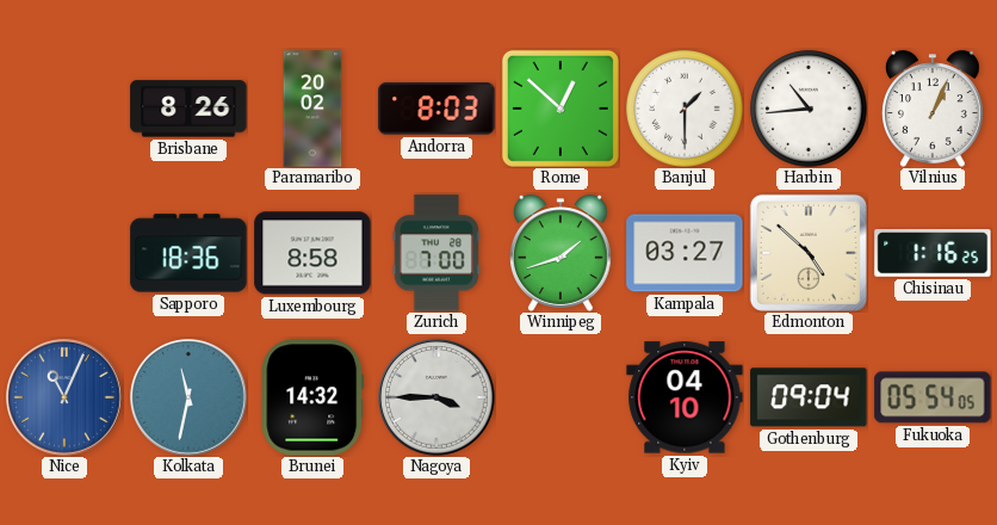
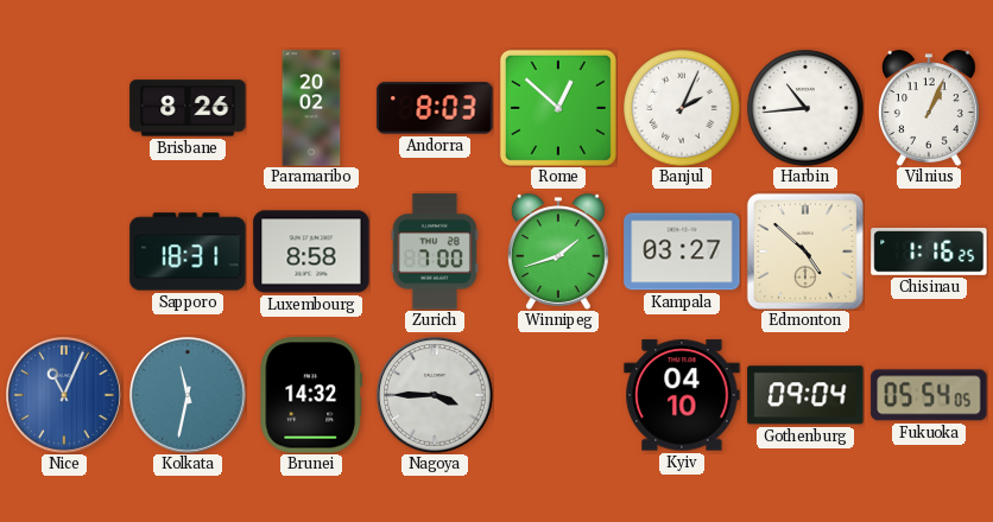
Banjul: 1:30 -> 2:04
Sapporo: 18:36 -> 18:31
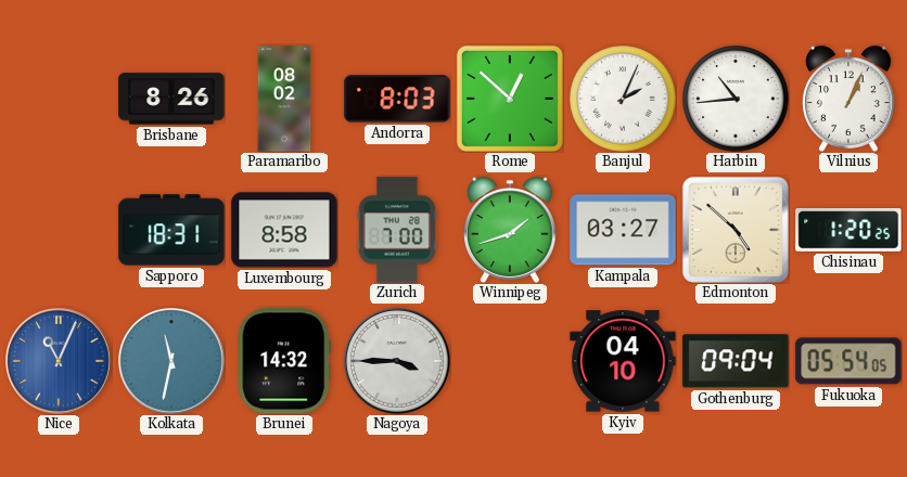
Paramaribo: 20:02 -> 08:02
Chisinau: 1:16 -> 1:20
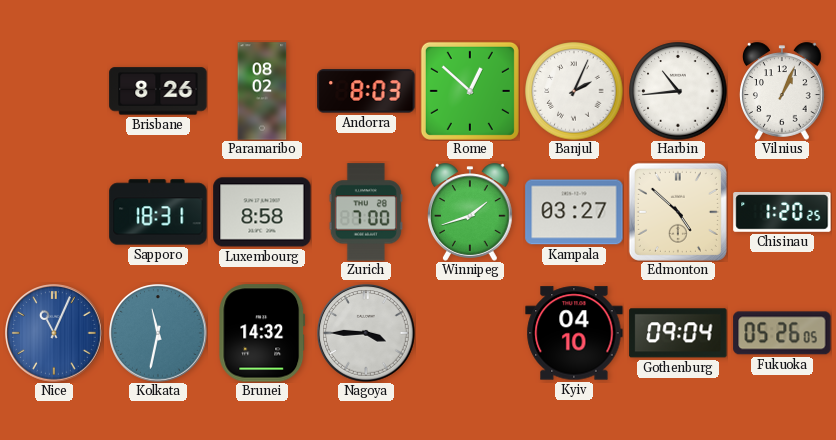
Fukuoka: 05:54 -> 05:26
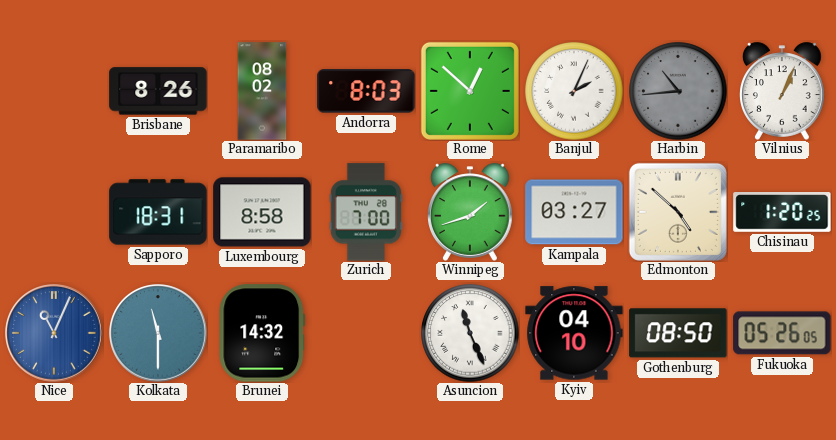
Harbin dial: white -> grey
Kolkata: 11:32 -> 11:30
Nagoya: 3:45 -> none
Asuncion: none -> 11:26
Gothenburg: 09:04 -> 08:50
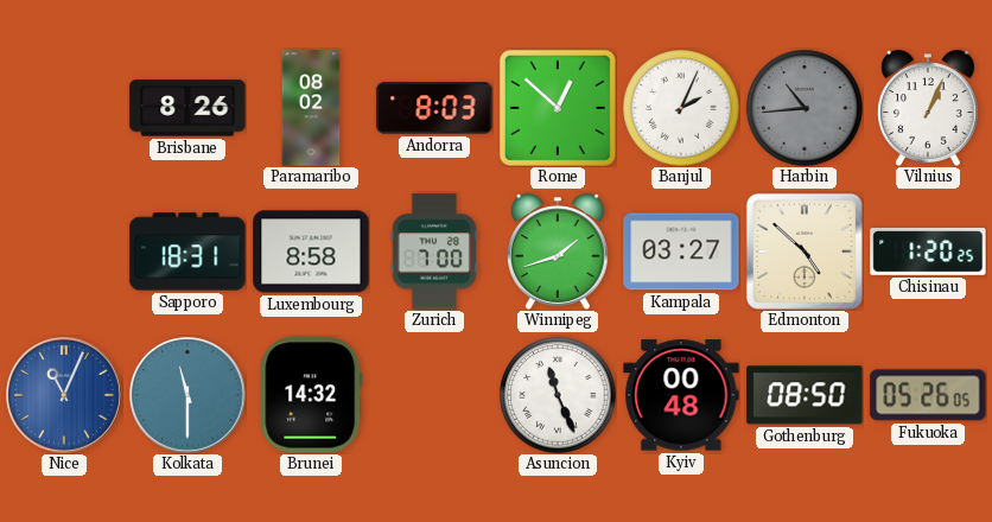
Kyiv: 04:10 -> 00:48
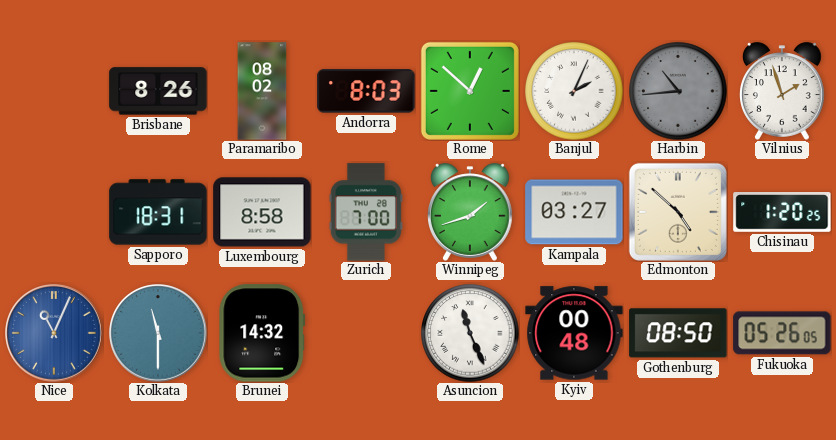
Vilnius: 1:04 -> 1:57
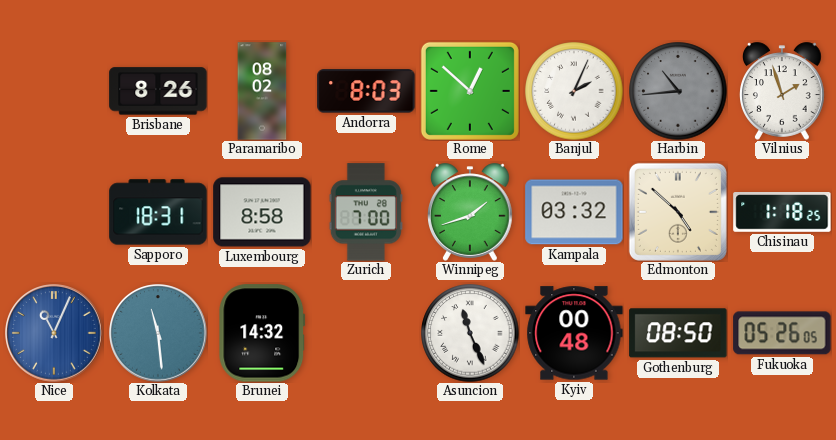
Kampala: 03:27 -> 03:32
Chisinau: 1:20 -> 1:18
Kolkata: 11:30 -> 11:29
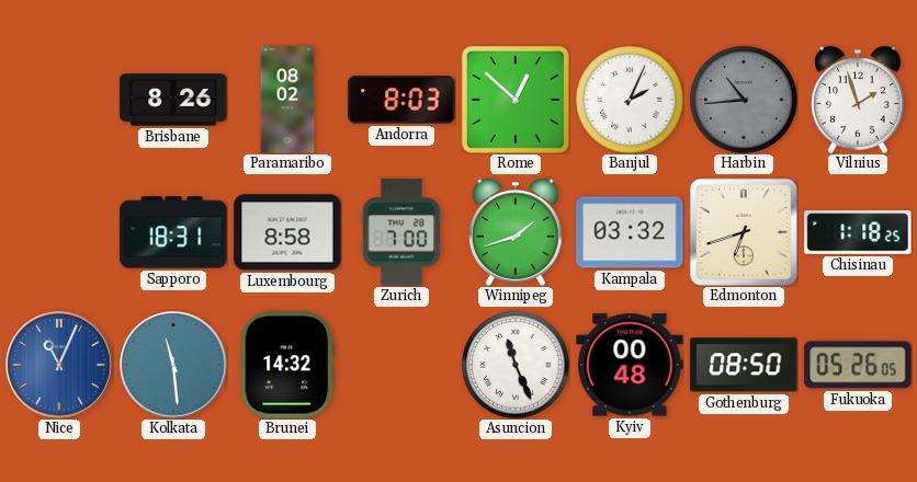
Edmonton: 4:52 -> 6:42
